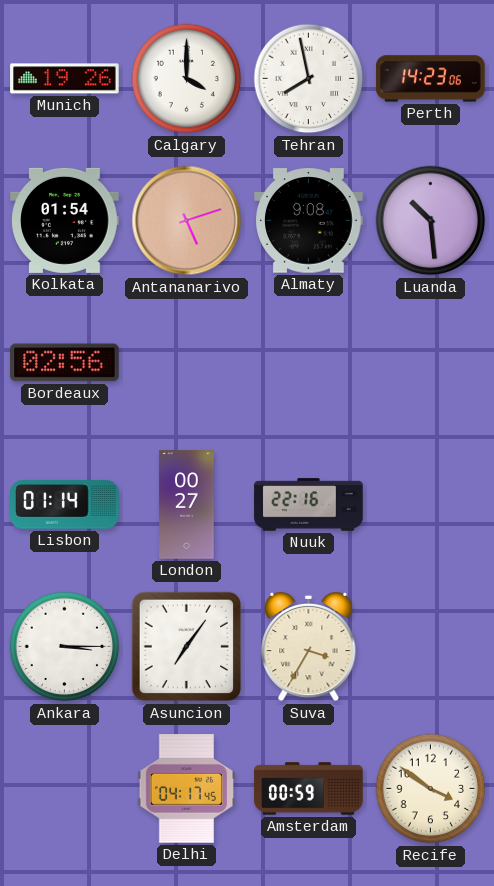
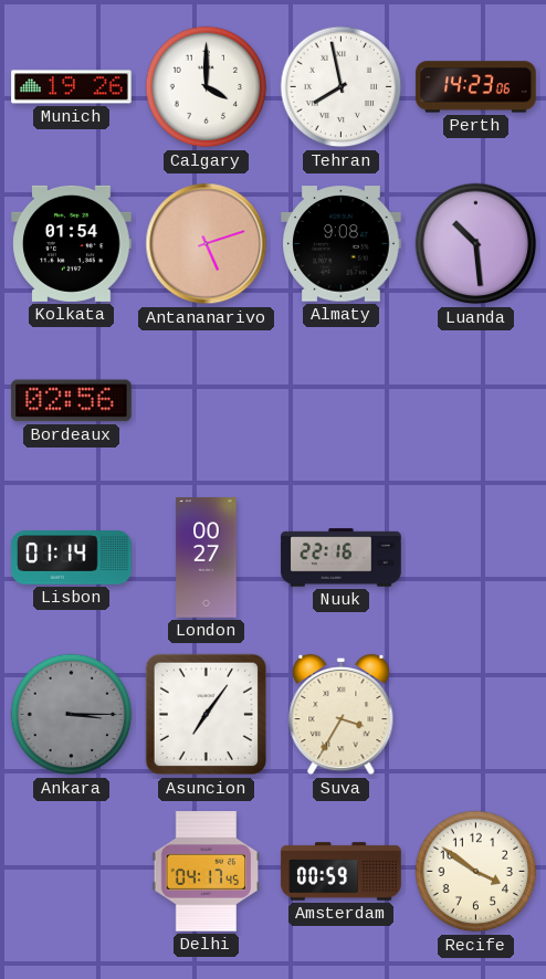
Ankara dial: white -> grey
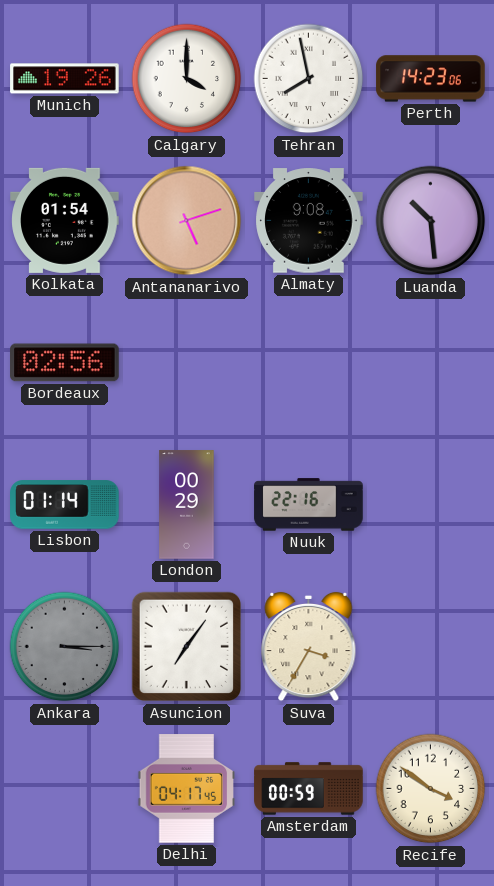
London: 00:27 -> 00:29
